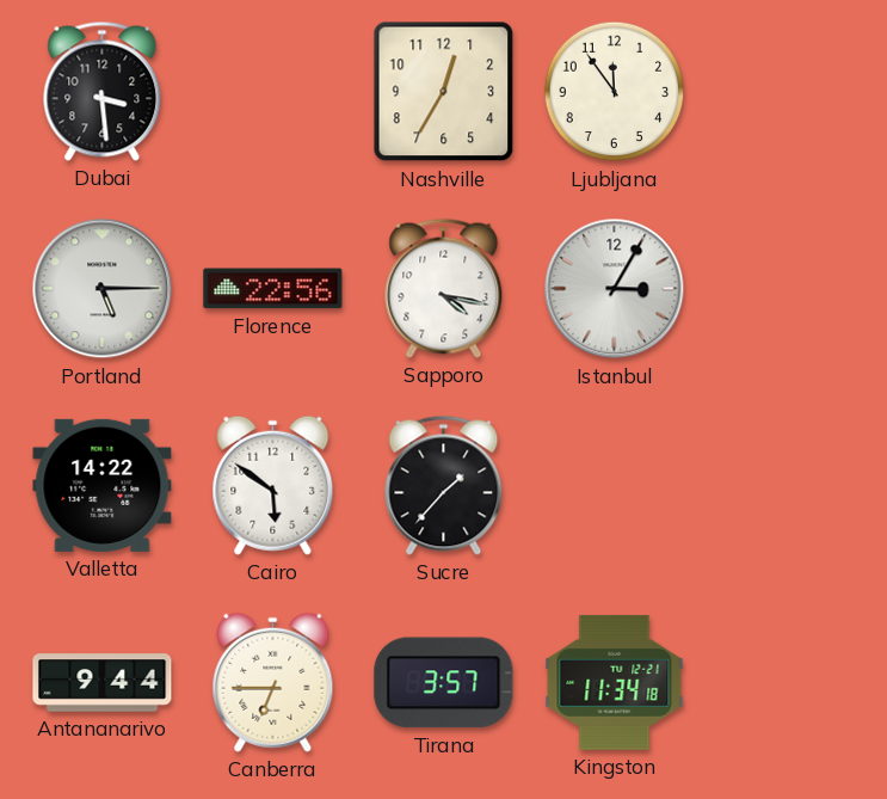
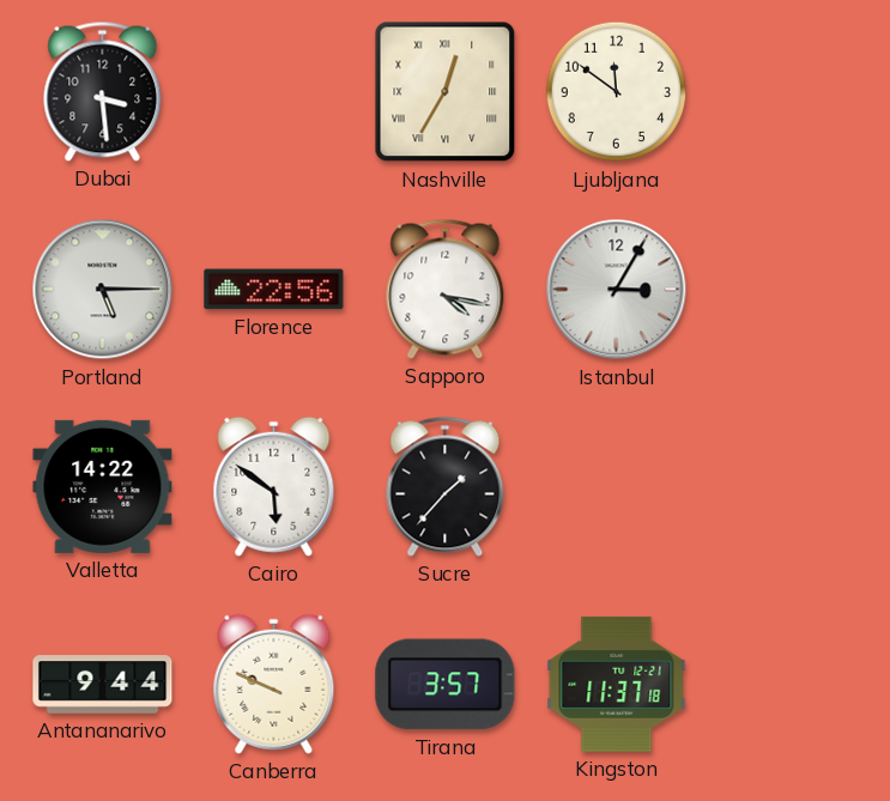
Nashville numerals: Arabic -> Roman
Ljubljana: 11:54 -> 11:51
Canberra: 6:45 -> 9:49
Kingston: 11:34 -> 11:37
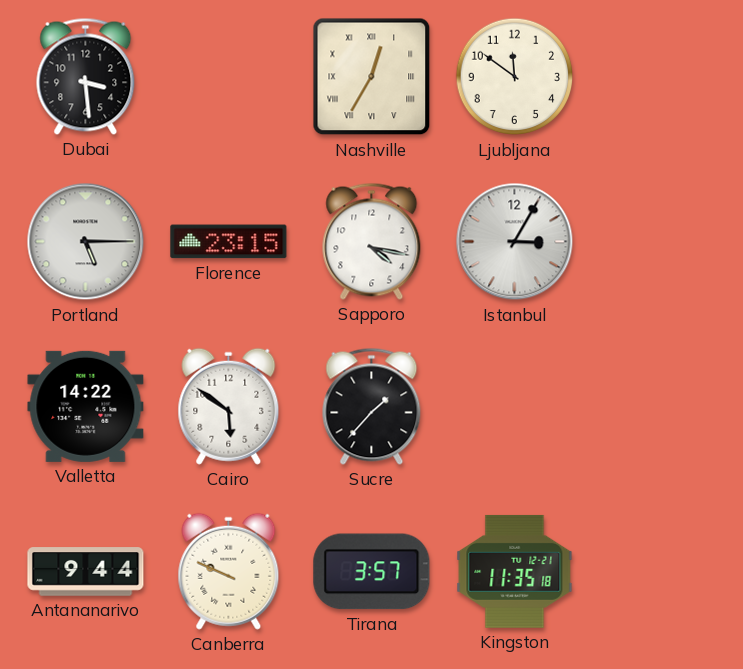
Florence: 22:56 -> 23:15
Kingston: 11:37 -> 11:35
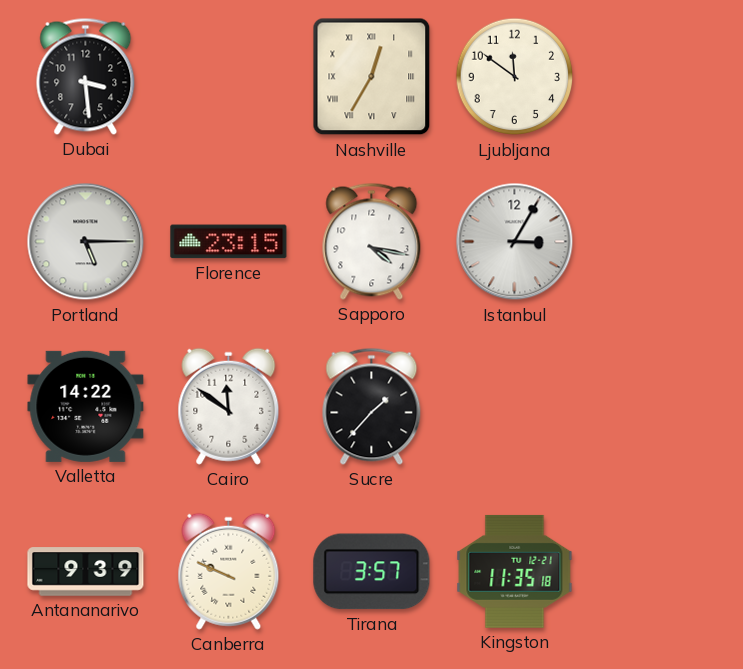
Cairo: 5:51 -> 11:51
Antananarivo: 9:44 -> 9:39
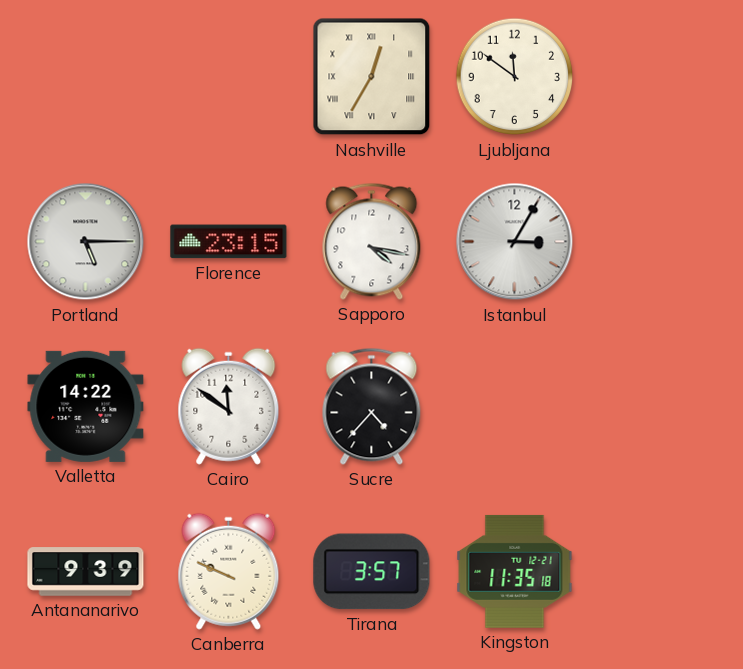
Dubai: 3:29 -> none
Sucre: 1:37 -> 4:37
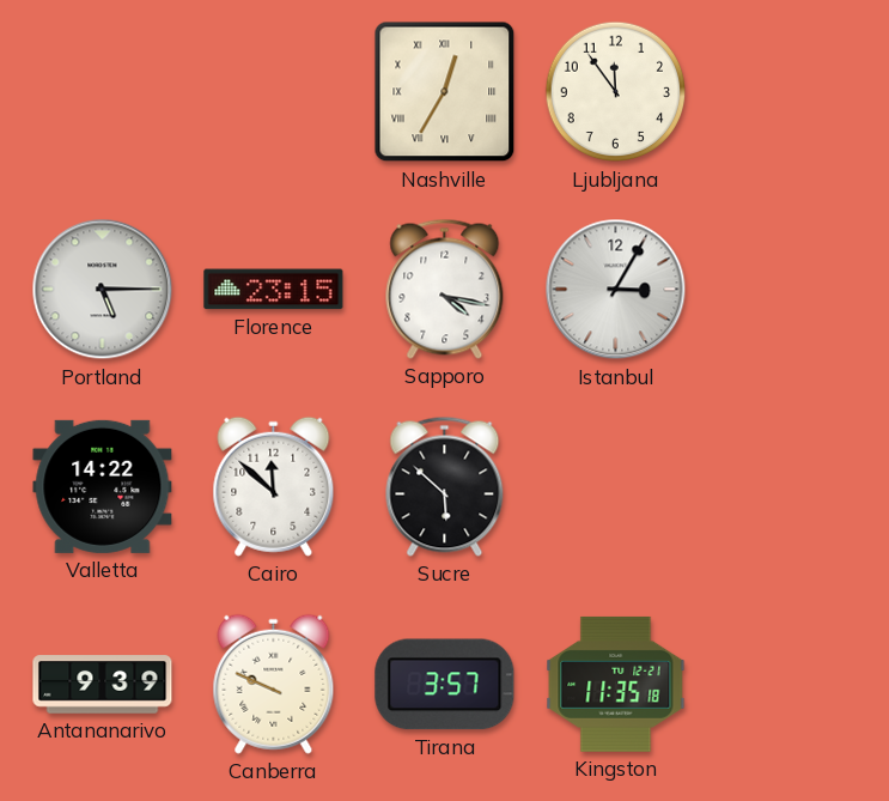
Ljubljana: 11:51 -> 11:54
Cairo: 11:51 -> 11:52
Sucre: 4:37 -> 5:52
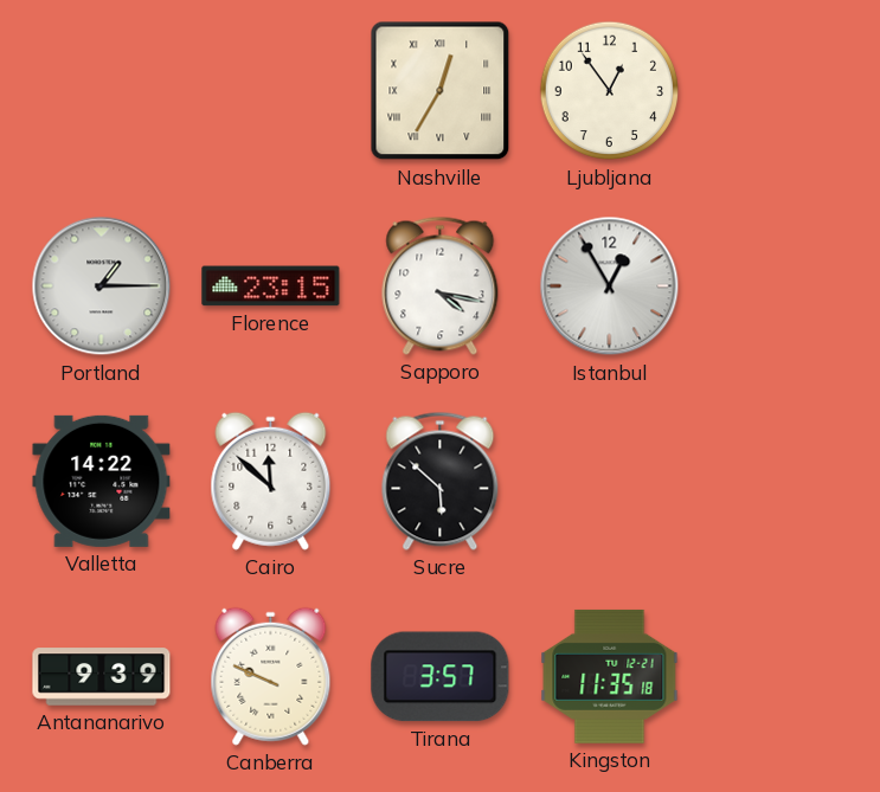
Ljubljana: 11:54 -> 12:54
Portland: 5:15 -> 1:15
Istanbul: 3:05 -> 12:55
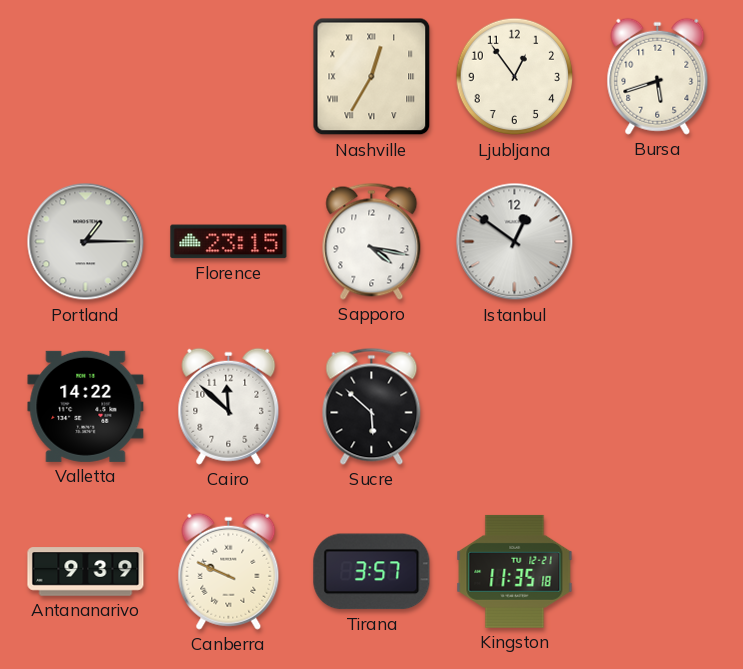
Bursa: none -> 5:42
Istanbul: 12:55 -> 12:51
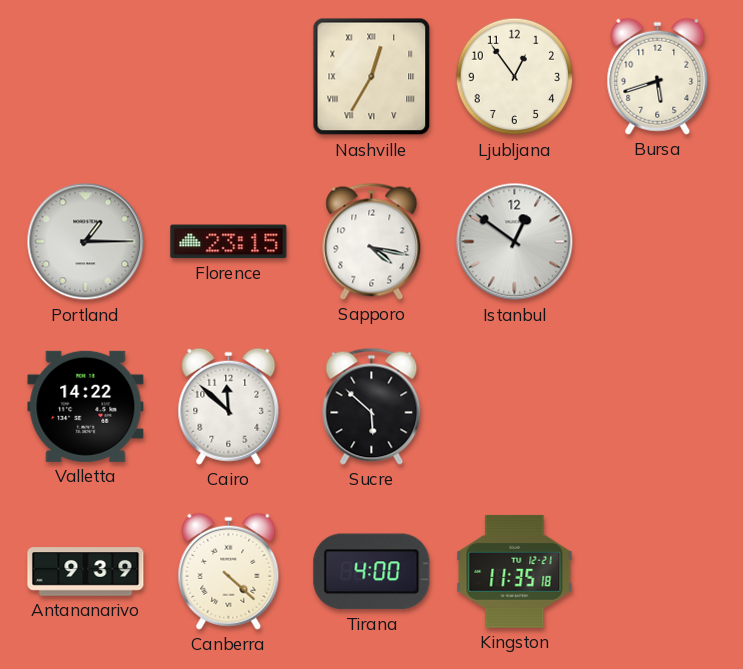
Canberra: 9:49 -> 4:22
Tirana: 3:57 -> 4:00
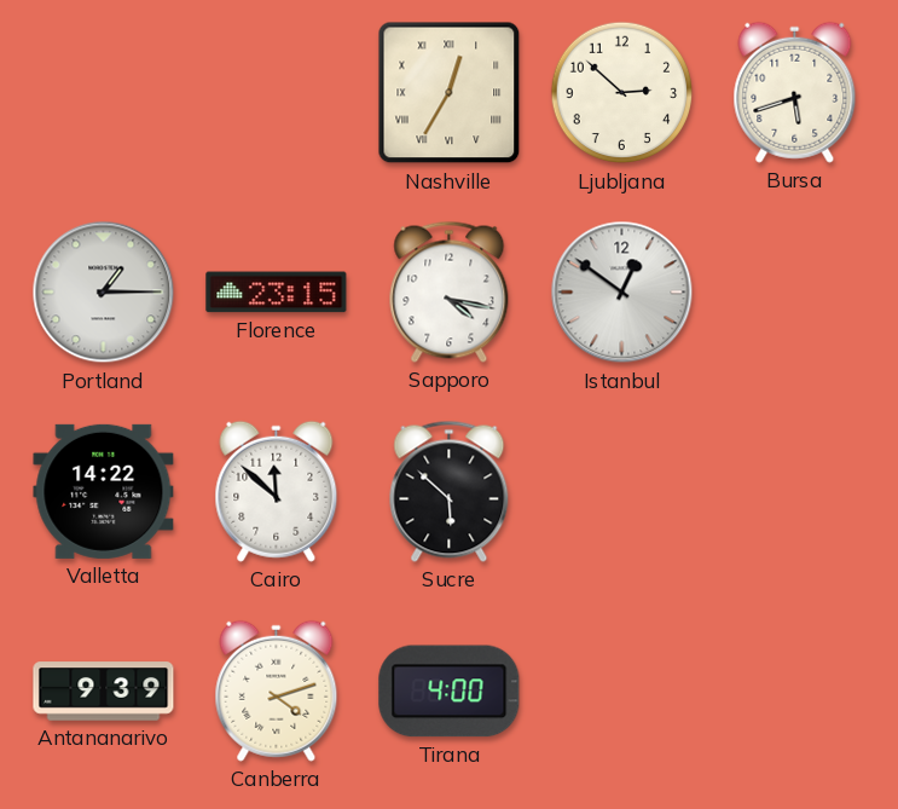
Ljubljana: 12:54 -> 2:52
Canberra: 4:22 -> 4:12
Kingston: 11:35 -> none
